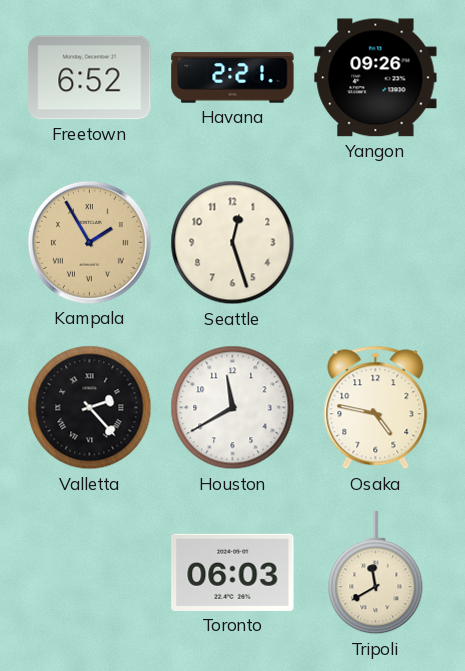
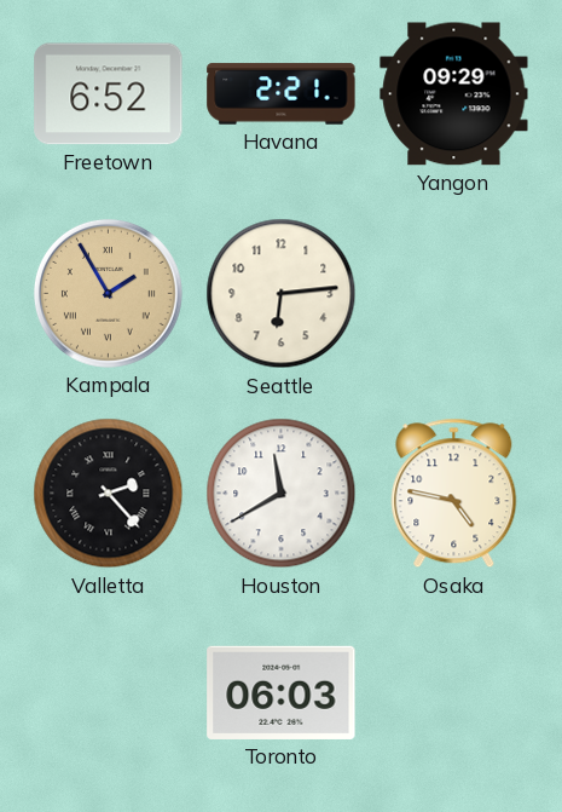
Yangon: 09:26 -> 09:29
Seattle: 12:27 -> 6:14
Tripoli: 11:40 -> none
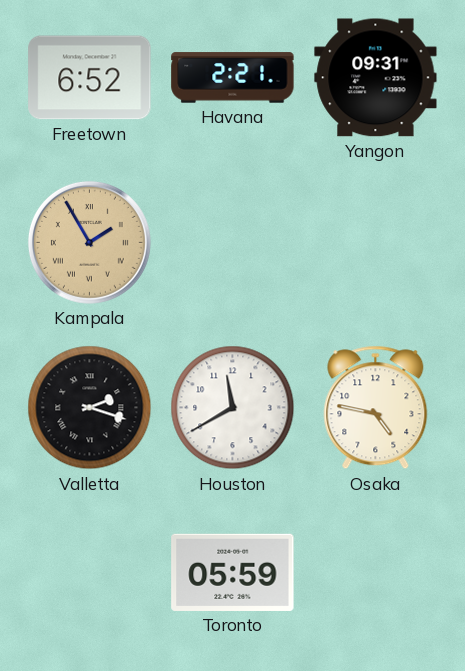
Yangon: 09:29 -> 09:31
Seattle: 6:14 -> none
Valletta: 2:23 -> 2:18
Toronto: 06:03 -> 05:59
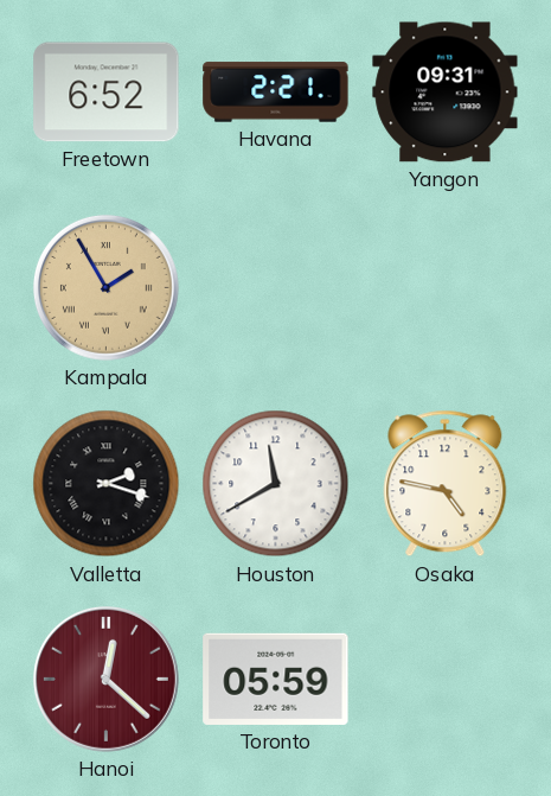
Hanoi: none -> 12:22
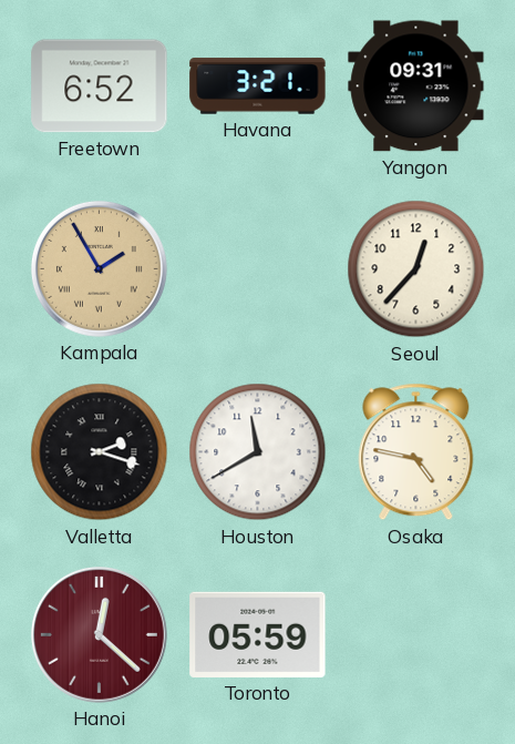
Havana: 2:21 -> 3:21
Seoul: none -> 12:37
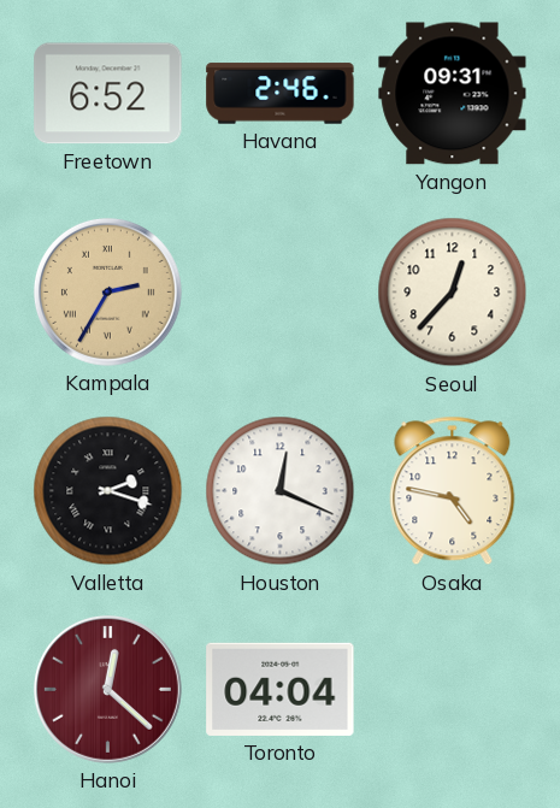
Havana: 3:21 -> 2:46
Kampala: 1:55 -> 2:35
Houston: 11:40 -> 12:19
Toronto: 05:59 -> 04:04
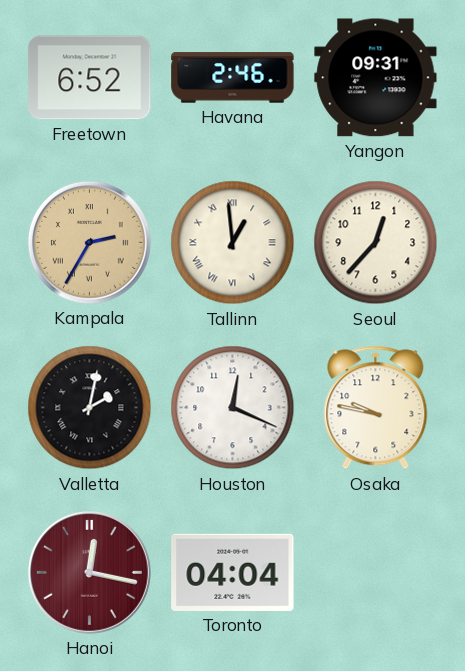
Tallinn: none -> 12:59
Valletta: 2:18 -> 2:02
Osaka: 4:47 -> 9:47
Hanoi: 12:22 -> 12:17
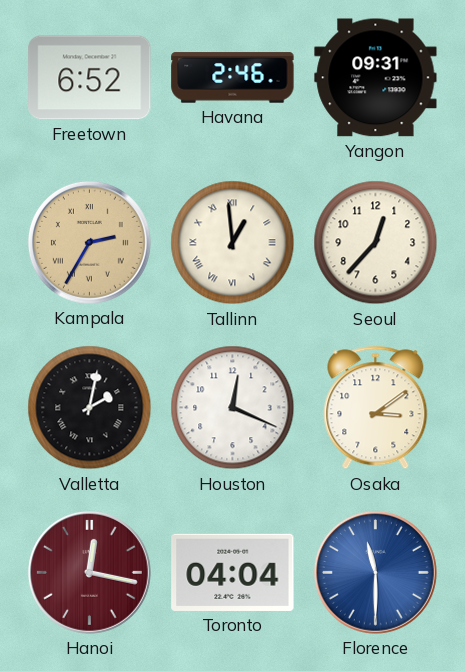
Osaka: 9:47 -> 3:09
Florence: none -> 11:30
